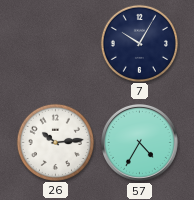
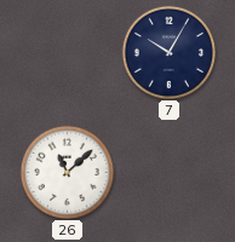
26: 10:14 -> 11:08
57: 4:35 -> none
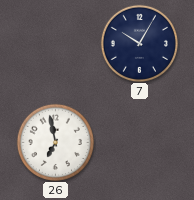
26: 11:08 -> 6:58
